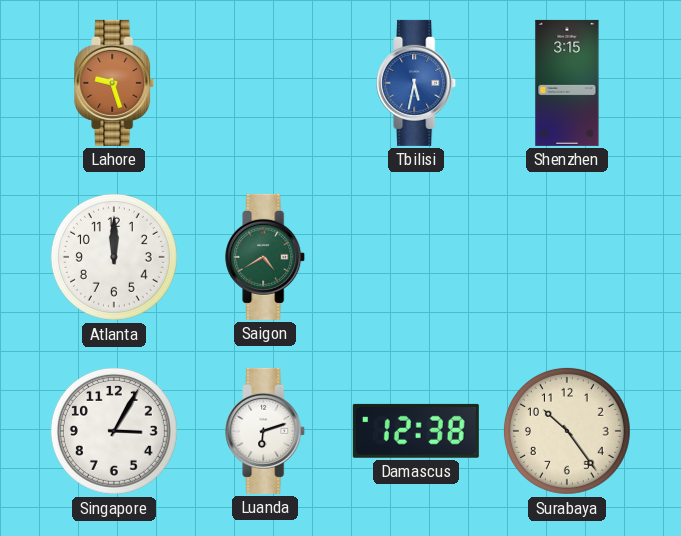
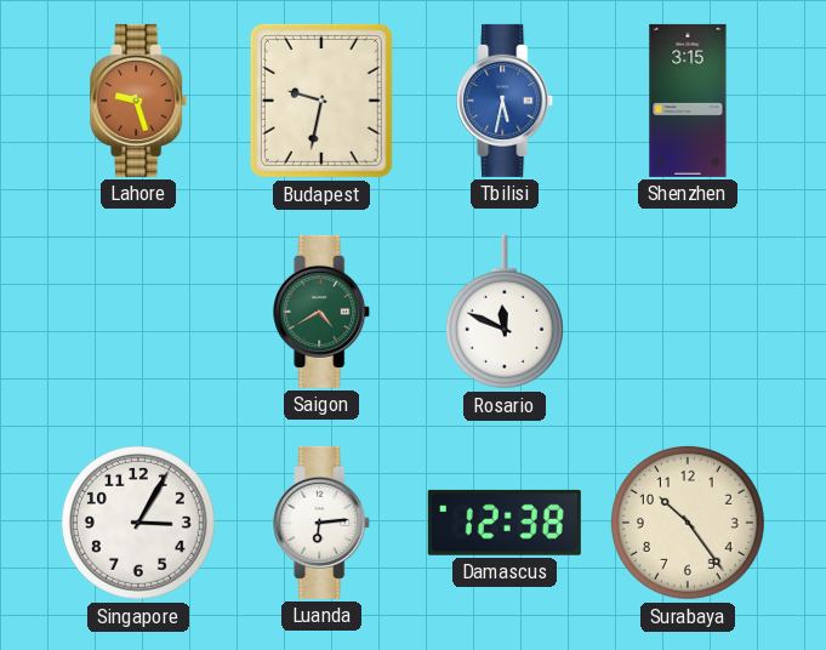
Budapest: none -> 9:32
Atlanta: 12:00 -> none
Rosario: none -> 11:49
Luanda: 6:12 -> 6:14
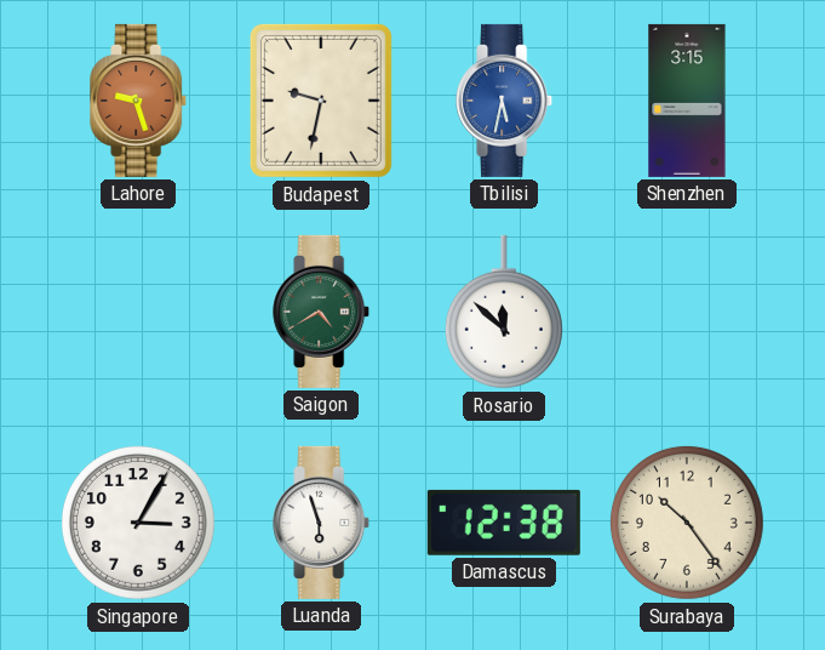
Rosario: 11:49 -> 11:52
Luanda: 6:14 -> 5:57
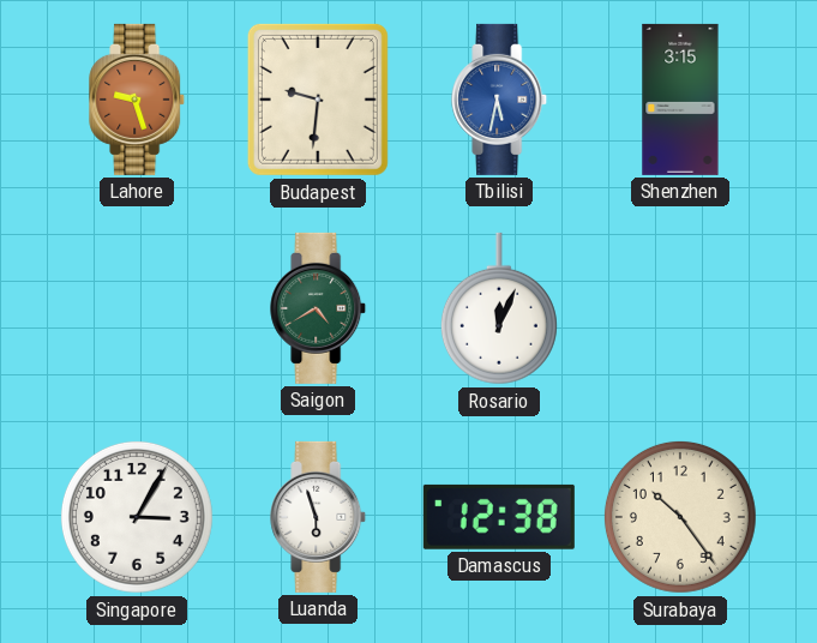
Budapest: 9:32 -> 9:31
Rosario: 11:52 -> 12:04
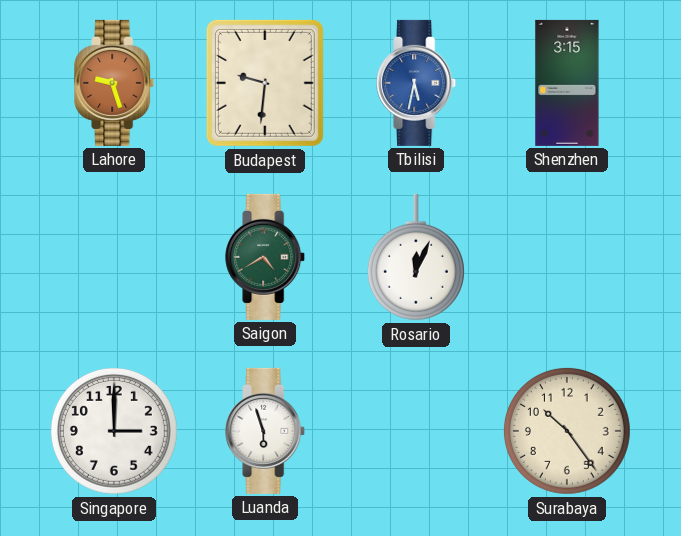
Singapore: 3:05 -> 3:00
Damascus: 12:38 -> none
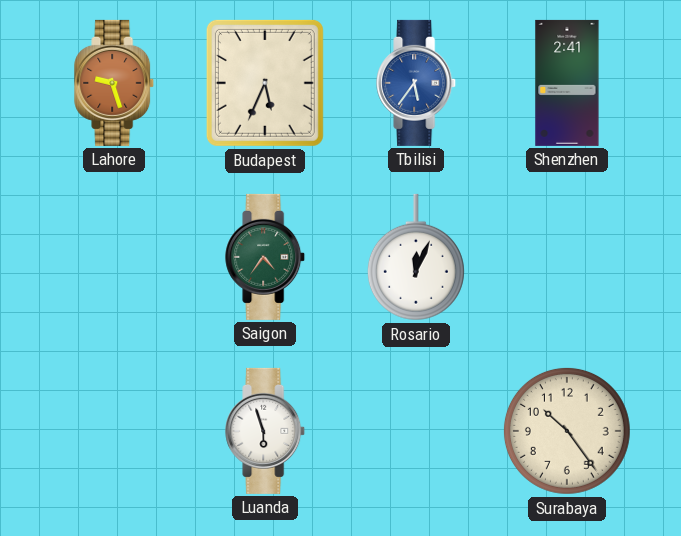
Budapest: 9:31 -> 5:34
Tbilisi: 5:32 -> 5:36
Shenzhen: 3:15 -> 2:41
Saigon: 4:40 -> 4:36
Singapore: 3:00 -> none
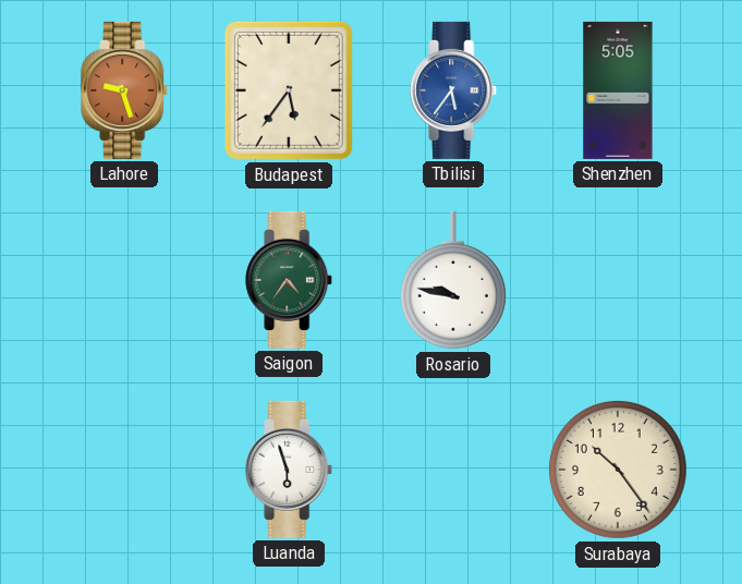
Budapest: 5:34 -> 5:36
Shenzhen: 2:41 -> 5:05
Rosario: 12:04 -> 9:47
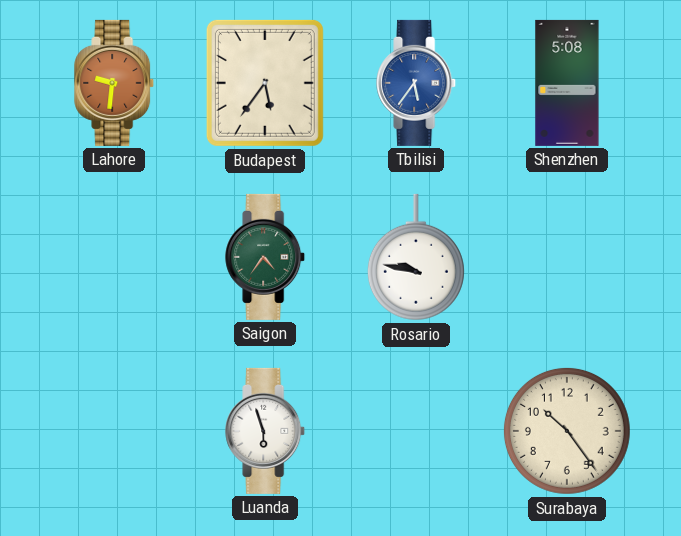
Lahore: 9:27 -> 9:31
Shenzhen: 5:05 -> 5:08
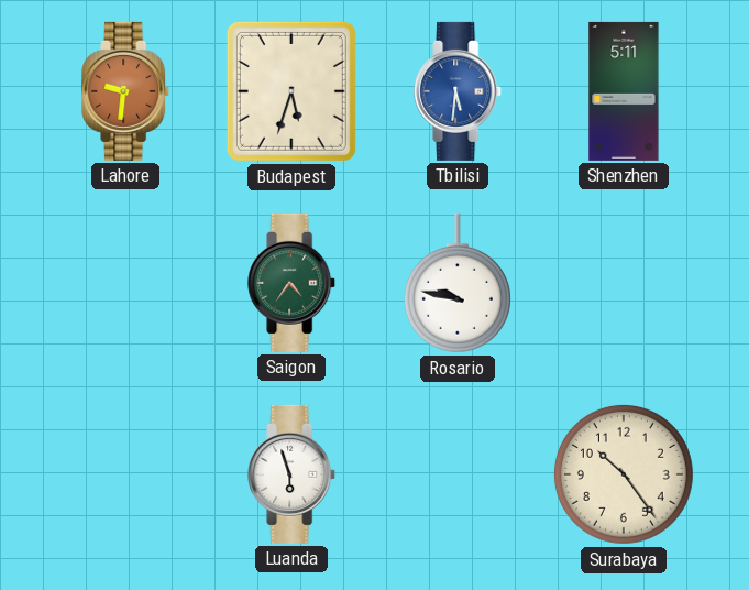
Budapest: 5:36 -> 5:33
Tbilisi: 5:36 -> 5:31
Shenzhen: 5:08 -> 5:11
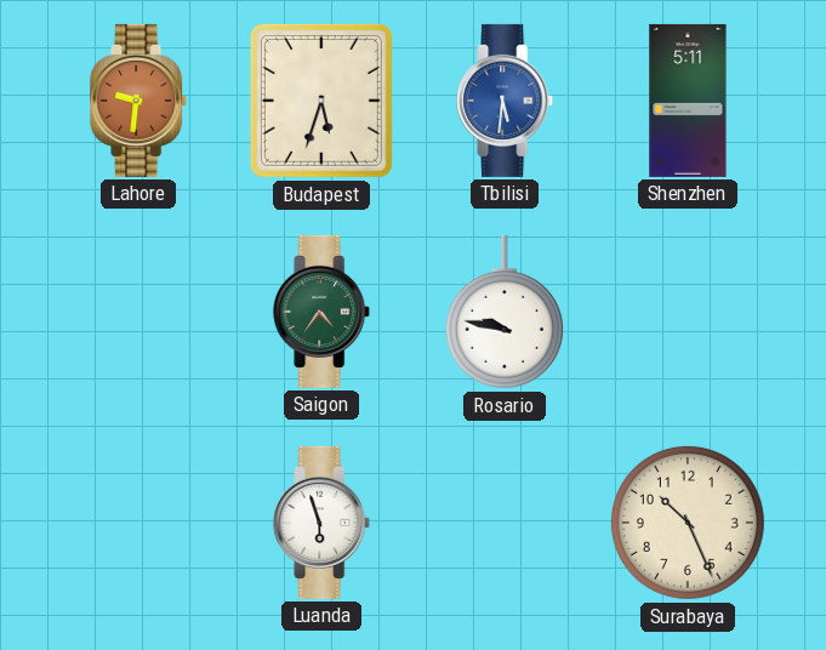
Surabaya: 10:24 -> 10:26
